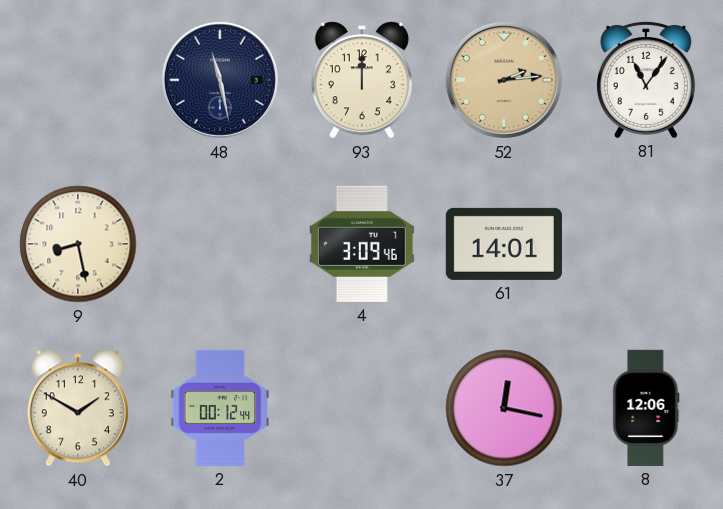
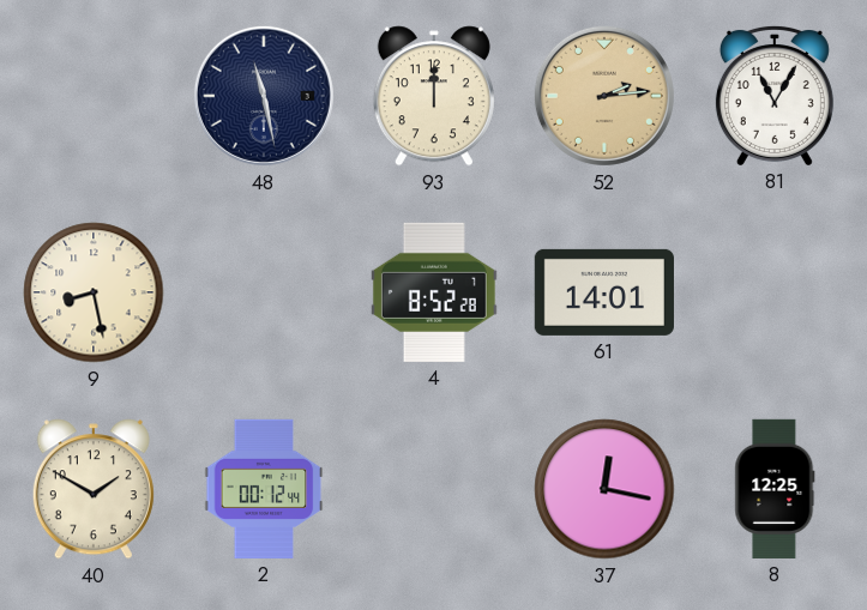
81: 11:06 -> 11:05
4: 3:09 -> 8:52
8: 12:06 -> 12:25
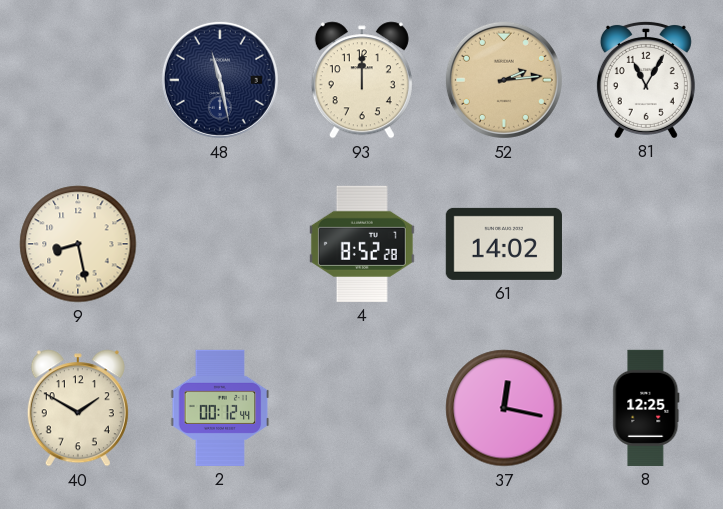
61: 14:01 -> 14:02
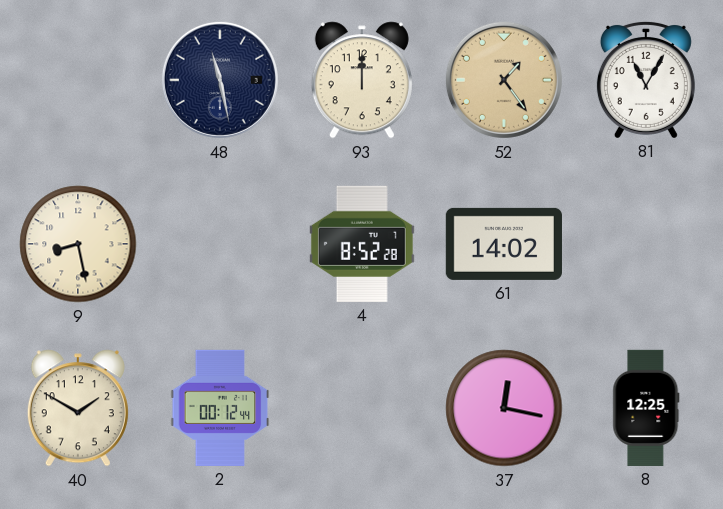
52: 2:14 -> 1:24
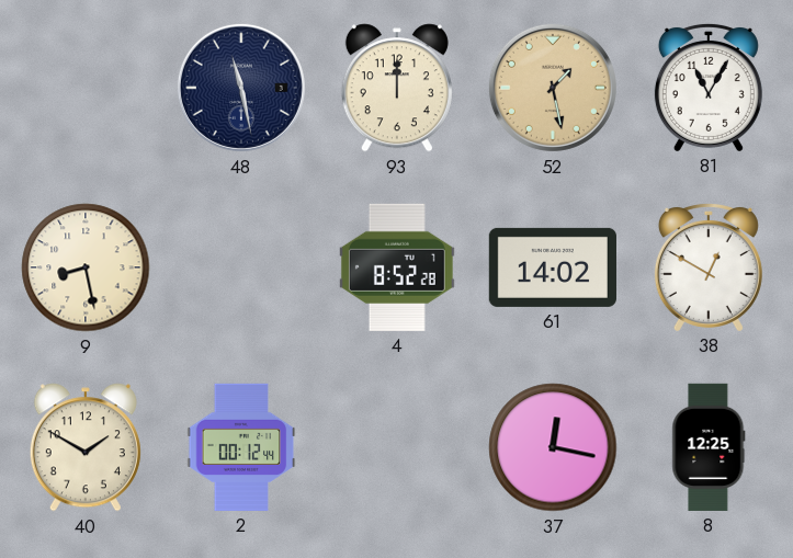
52: 1:24 -> 1:28
38: none -> 12:50
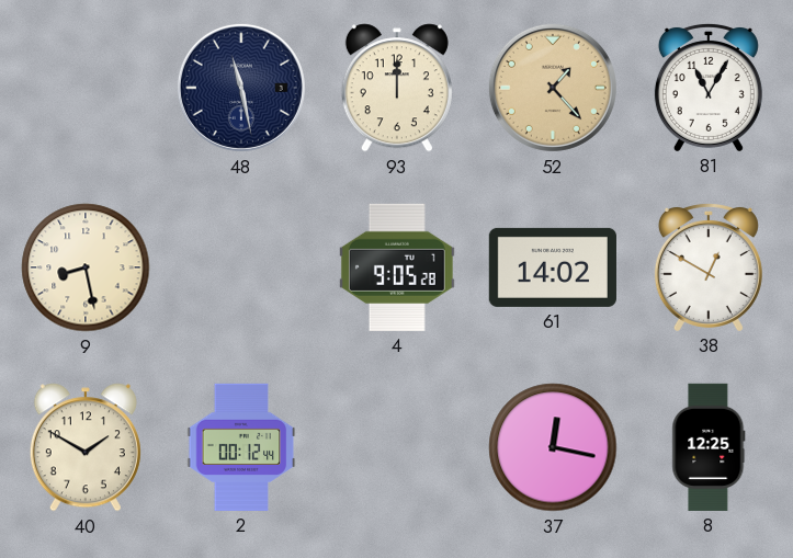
52: 1:28 -> 1:23
4: 8:52 -> 9:05
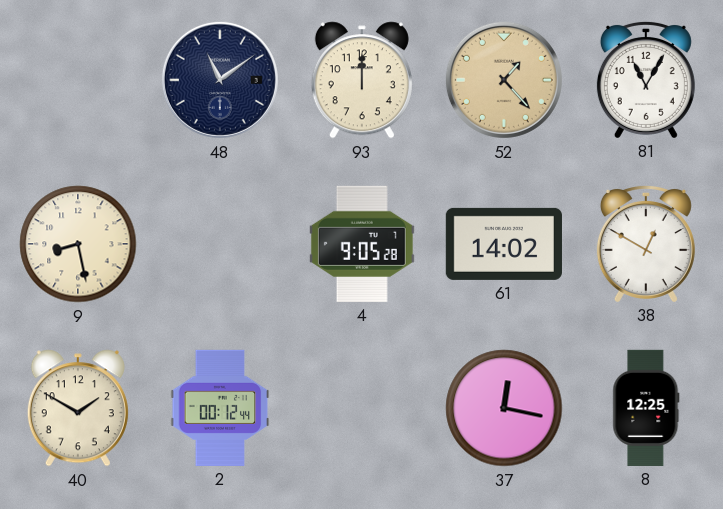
48: 11:28 -> 11:09
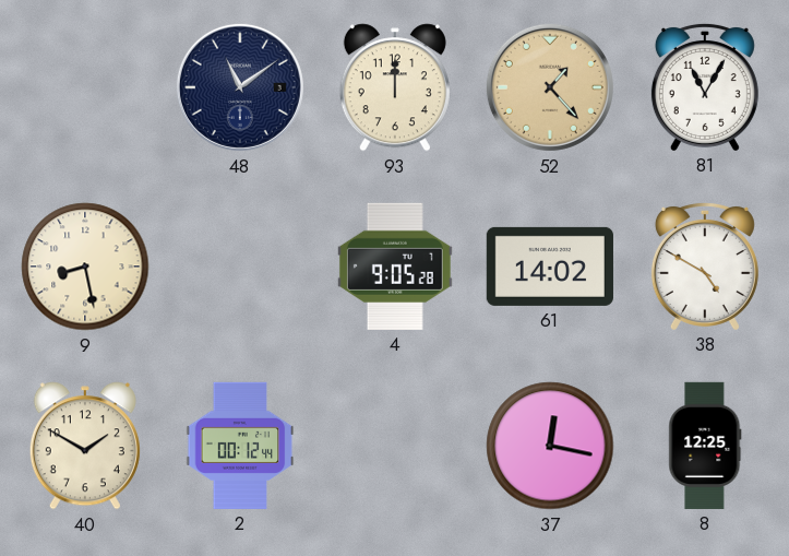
38: 12:50 -> 4:50
